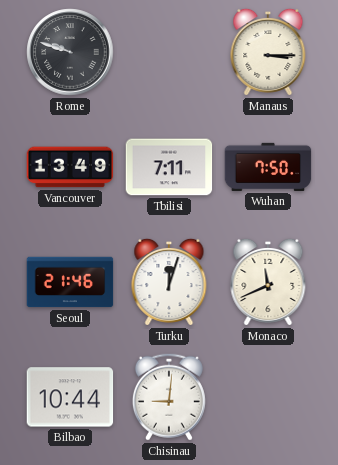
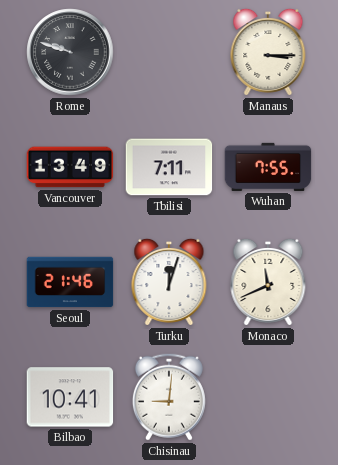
Wuhan: 7:50 -> 7:55
Bilbao: 10:44 -> 10:41
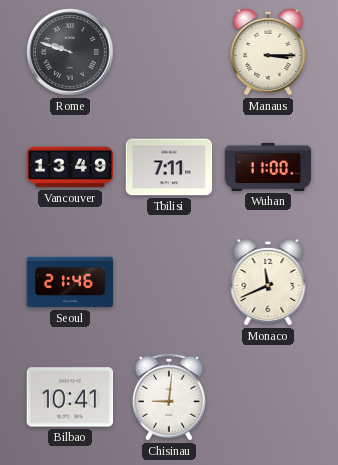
Wuhan: 7:55 -> 11:00
Turku: 12:03 -> none
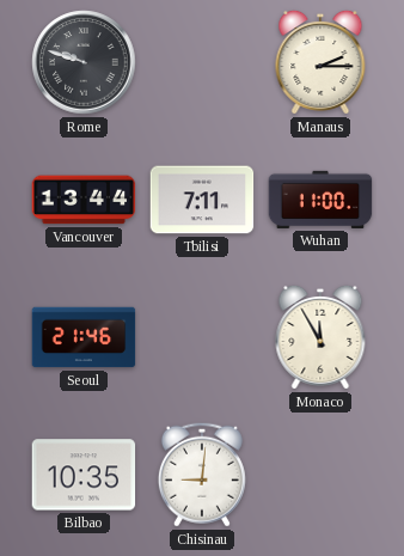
Manaus: 3:15 -> 2:15
Vancouver: 13:49 -> 13:44
Monaco: 11:41 -> 11:55
Bilbao: 10:41 -> 10:35
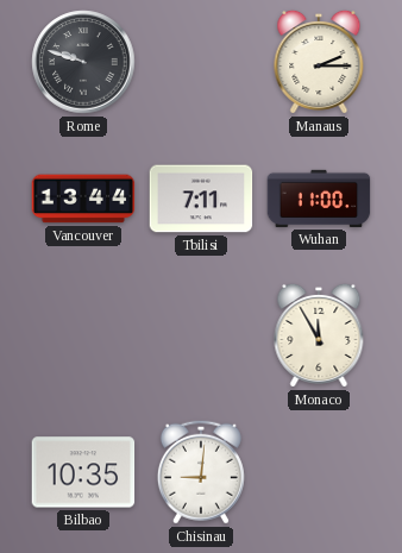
Seoul: 21:46 -> none
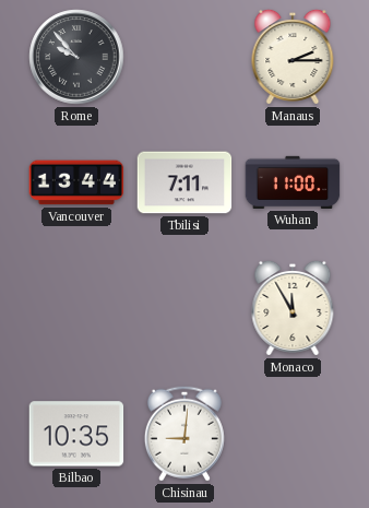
Rome: 9:48 -> 9:53
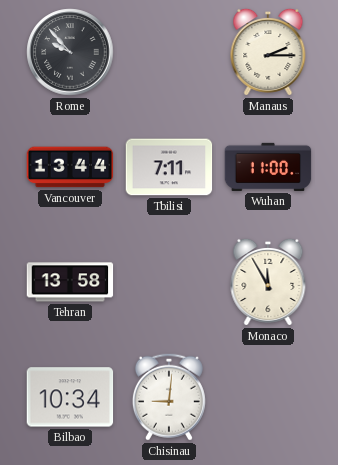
Tehran: none -> 13:58
Bilbao: 10:35 -> 10:34
